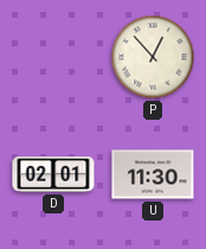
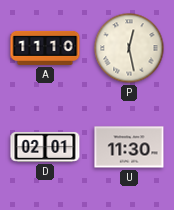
A: none -> 11:10
P: 12:53 -> 12:28
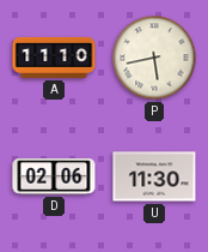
P: 12:28 -> 5:43
D: 02:01 -> 02:06
